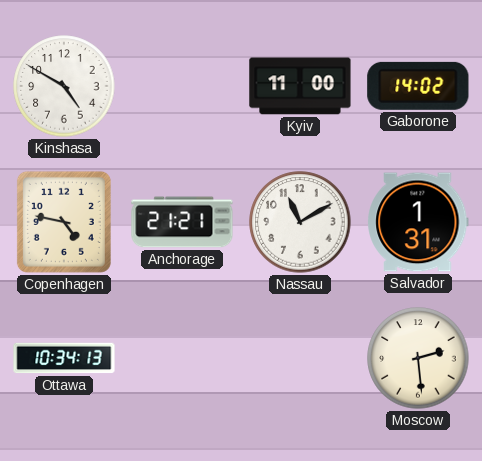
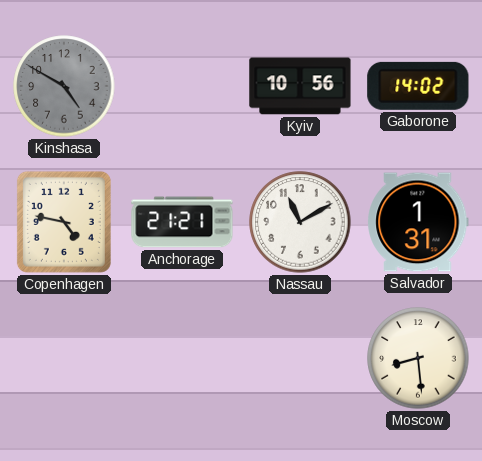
Kinshasa dial: white -> grey
Kyiv: 11:00 -> 10:56
Ottawa: 10:34 -> none
Moscow: 2:29 -> 8:29
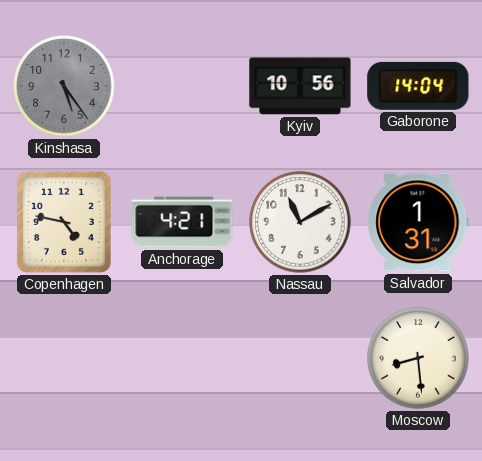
Kinshasa: 4:50 -> 5:24
Gaborone: 14:02 -> 14:04
Anchorage: 21:21 -> 4:21
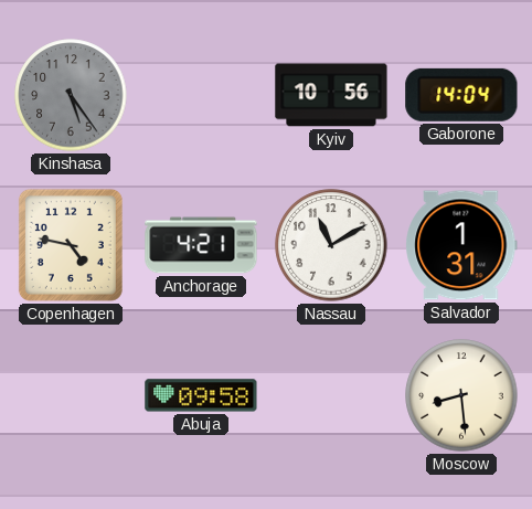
Abuja: none -> 09:58
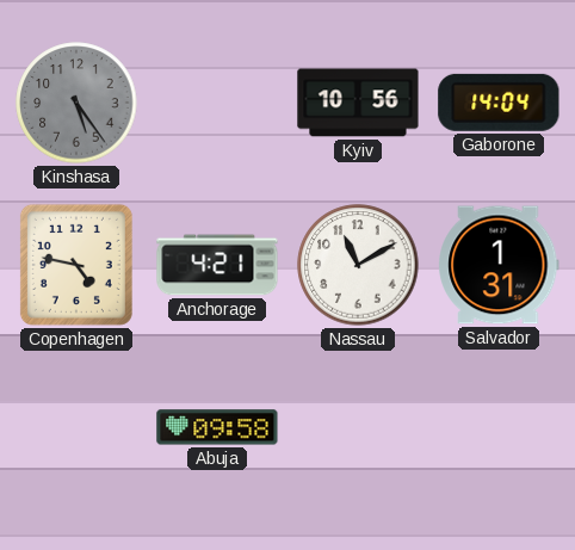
Moscow: 8:29 -> none
